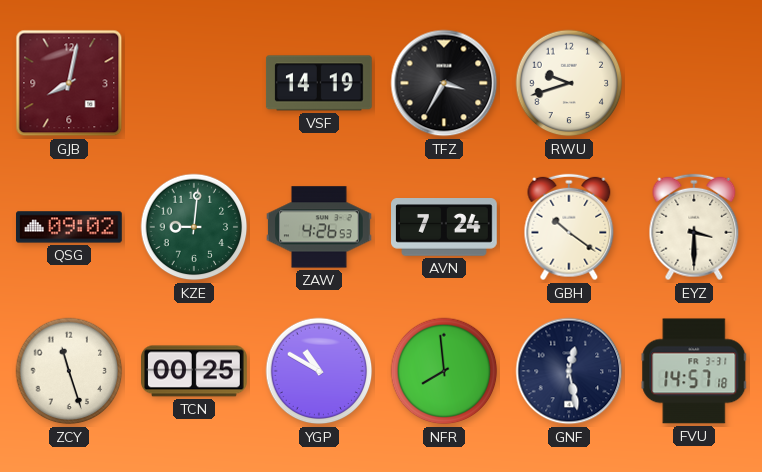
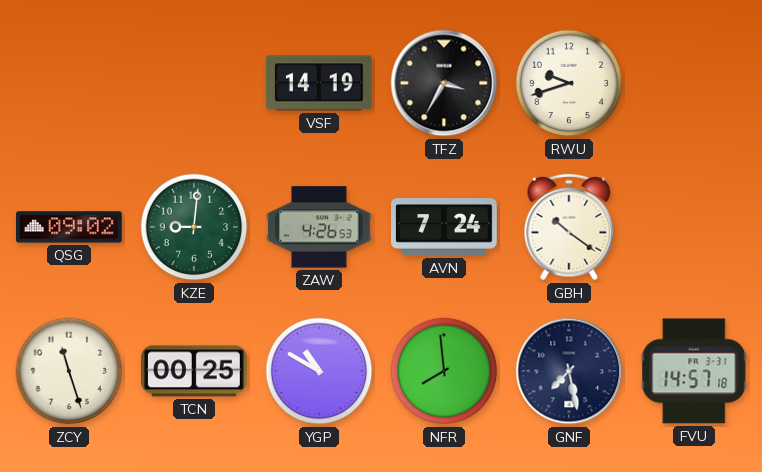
GJB: 8:02 -> none
EYZ: 3:30 -> none
GNF: 12:28 -> 7:28
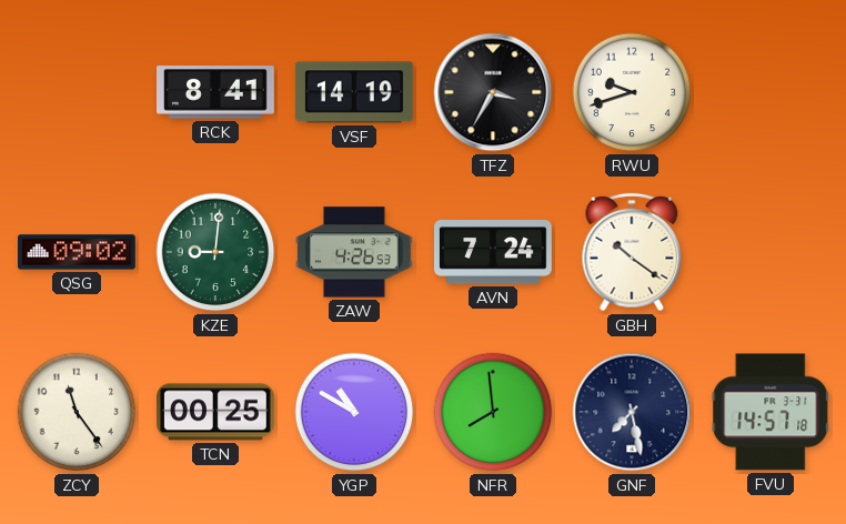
RCK: none -> 8:41
ZCY: 11:27 -> 11:24
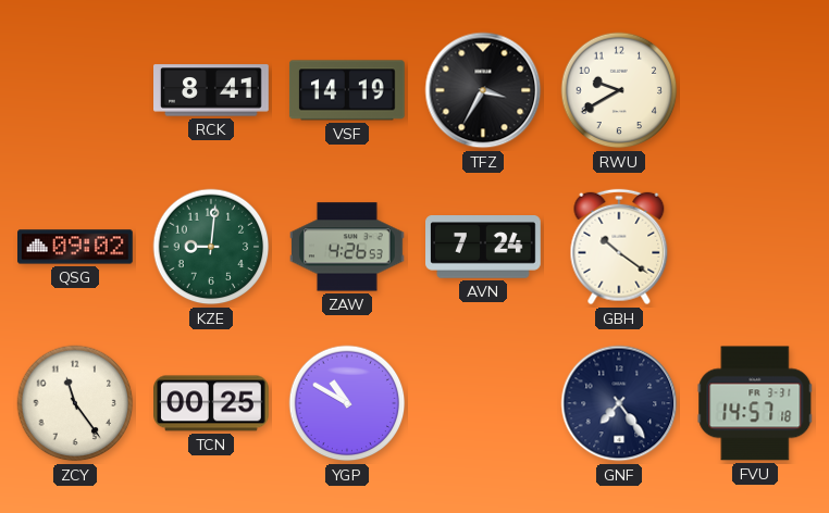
RWU: 9:42 -> 9:40
NFR: 7:59 -> none
GNF: 7:28 -> 7:24
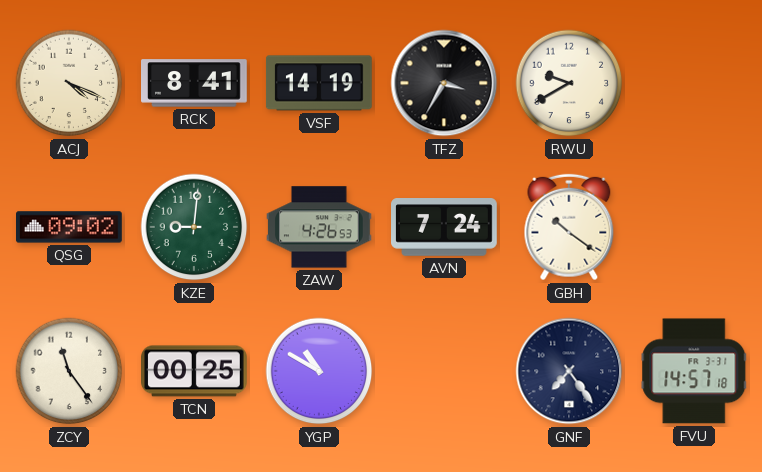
ACJ: none -> 4:19
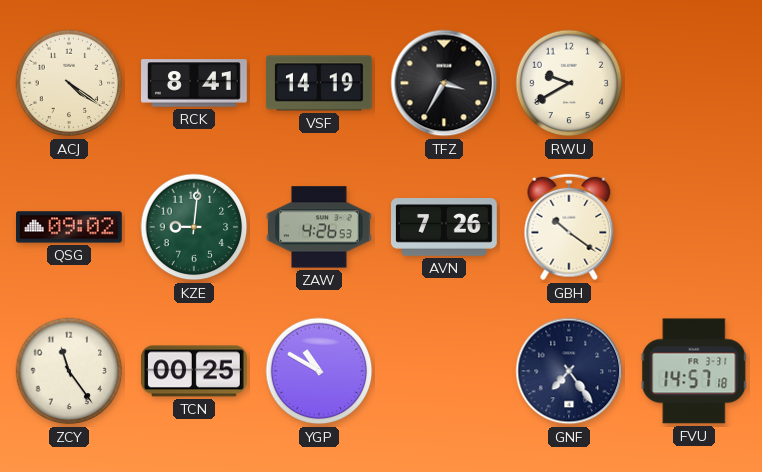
ACJ: 4:19 -> 4:21
AVN: 7:24 -> 7:26
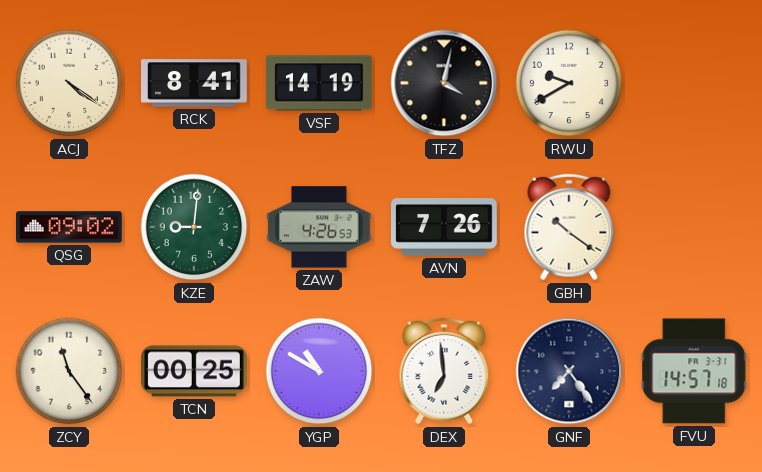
TFZ: 3:35 -> 4:02
DEX: none -> 6:59
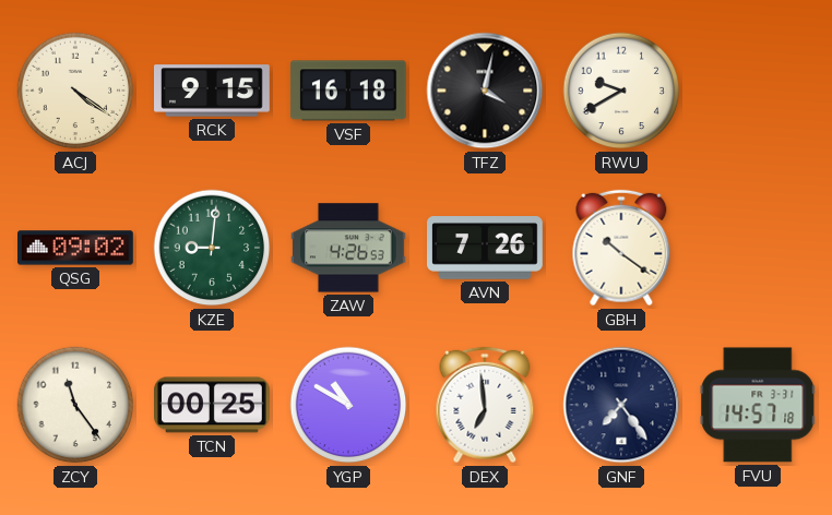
RCK: 8:41 -> 9:15
VSF: 14:19 -> 16:18
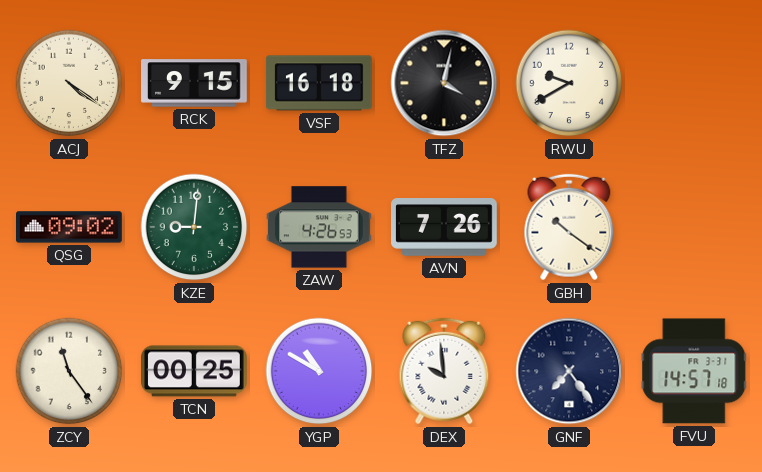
DEX: 6:59 -> 9:59
